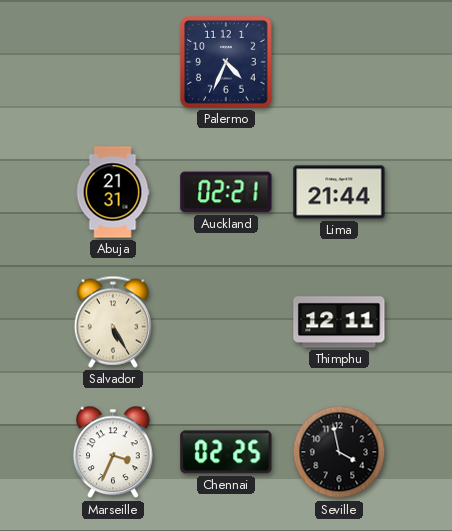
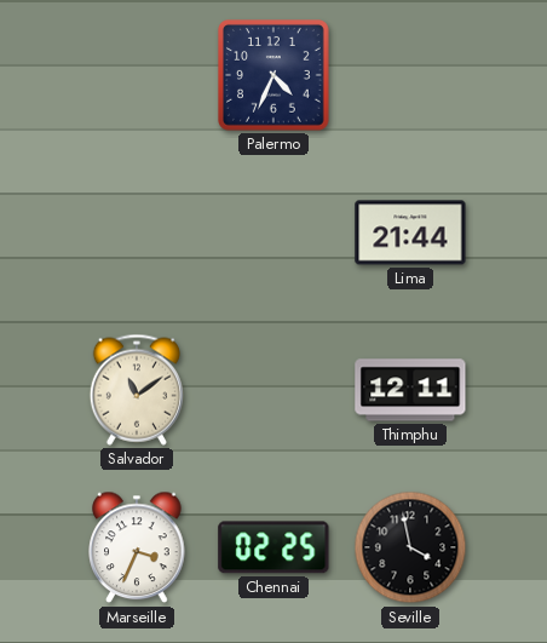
Abuja: 21:31 -> none
Auckland: 02:21 -> none
Salvador: 5:25 -> 11:09
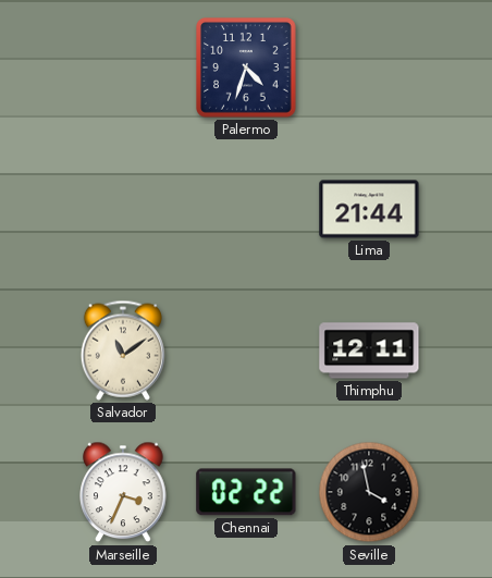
Palermo: 4:34 -> 4:33
Chennai: 02:25 -> 02:22
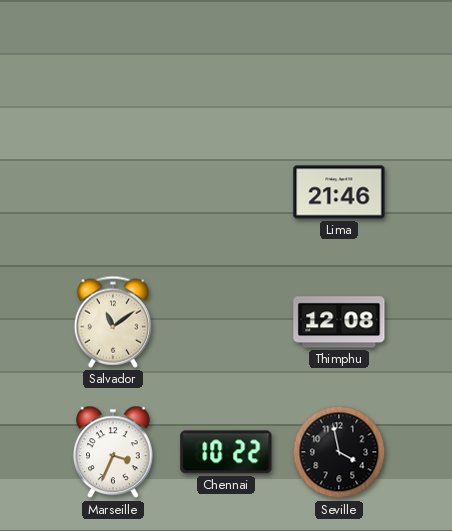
Palermo: 4:33 -> none
Lima: 21:44 -> 21:46
Thimphu: 12:11 -> 12:08
Chennai: 02:22 -> 10:22
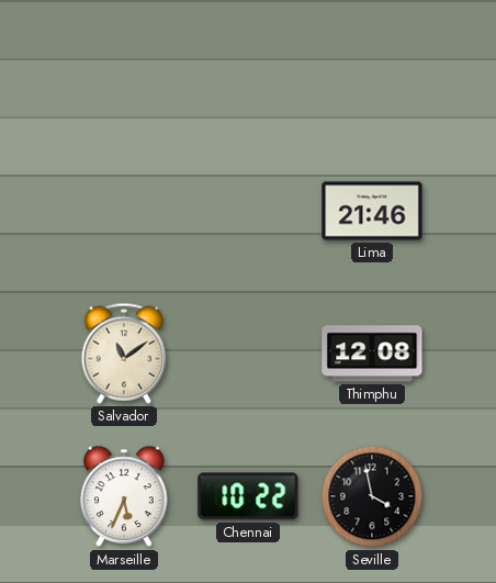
Marseille: 3:34 -> 5:34
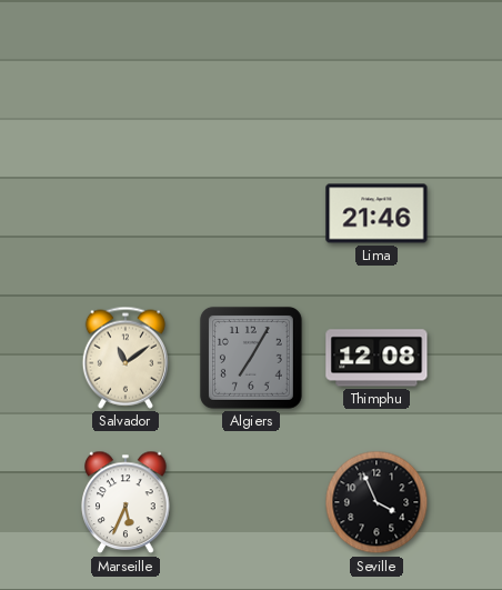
Algiers: none -> 7:05
Chennai: 10:22 -> none
Seville: 3:58 -> 3:56
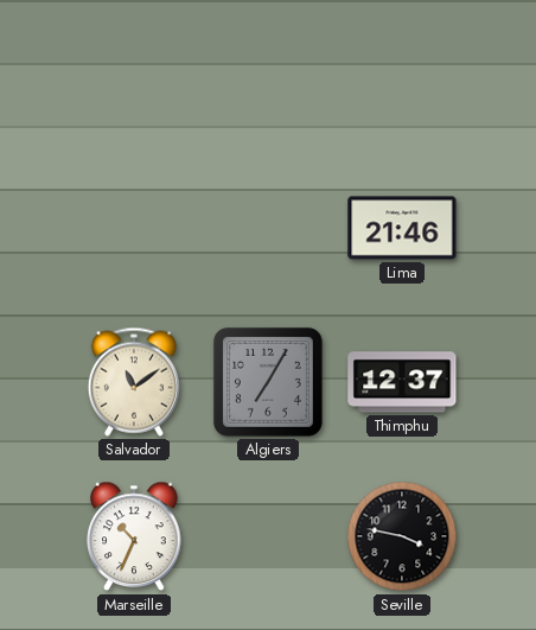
Thimphu: 12:08 -> 12:37
Marseille: 5:34 -> 10:34
Seville: 3:56 -> 3:47
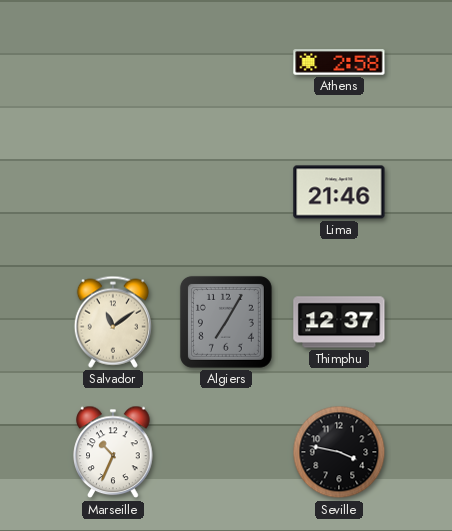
Athens: none -> 2:58
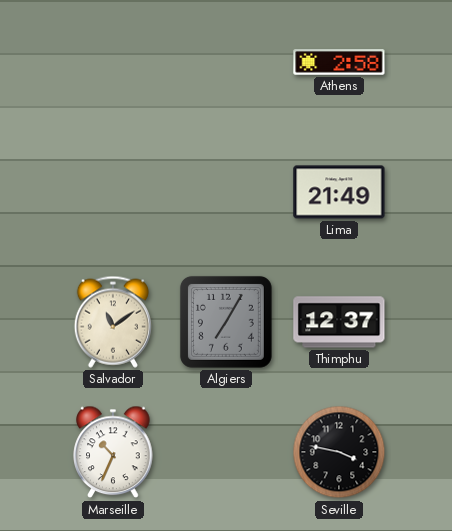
Lima: 21:46 -> 21:49
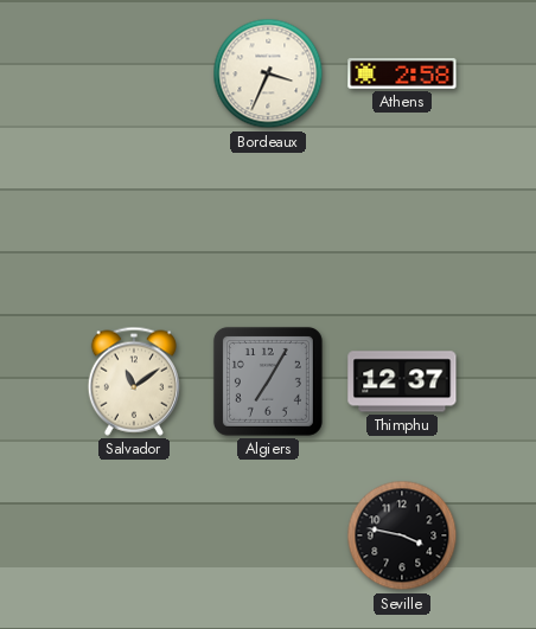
Bordeaux: none -> 3:34
Lima: 21:49 -> none
Marseille: 10:34 -> none
